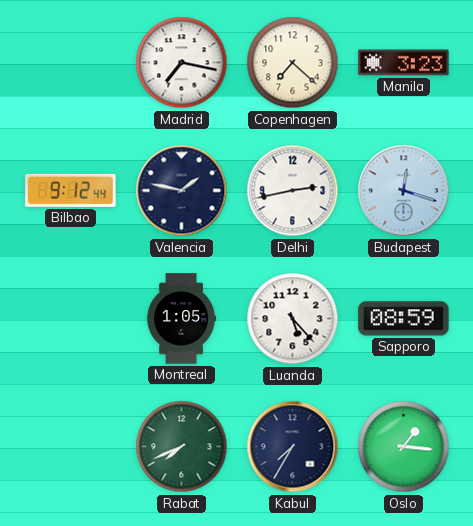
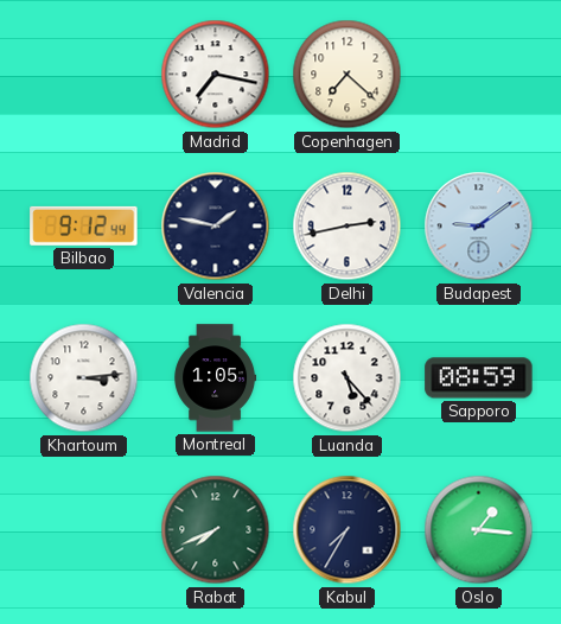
Manila: 3:23 -> none
Budapest: 12:18 -> 9:09
Khartoum: none -> 3:14
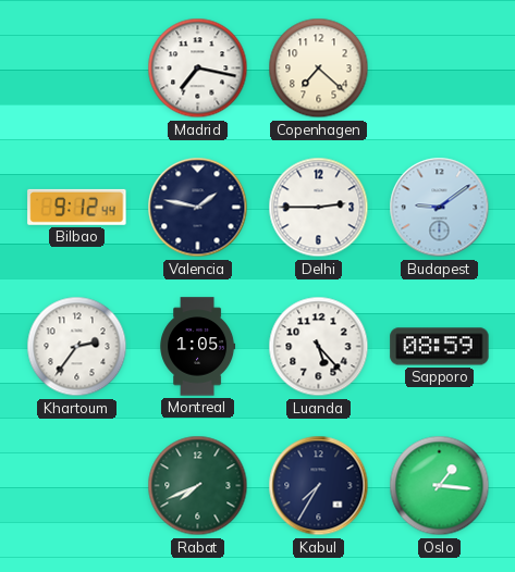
Delhi: 2:43 -> 2:45
Khartoum: 3:14 -> 2:36
